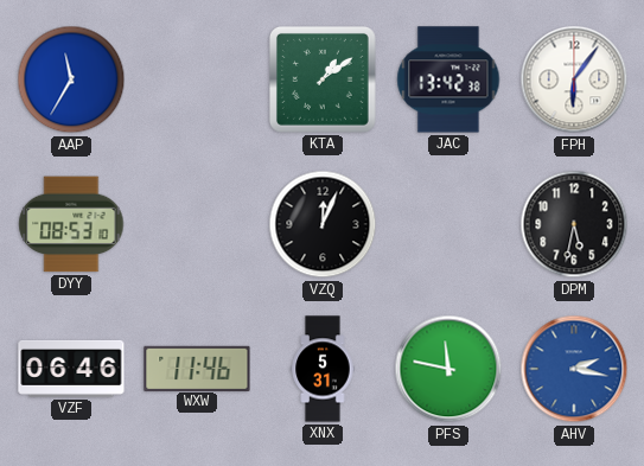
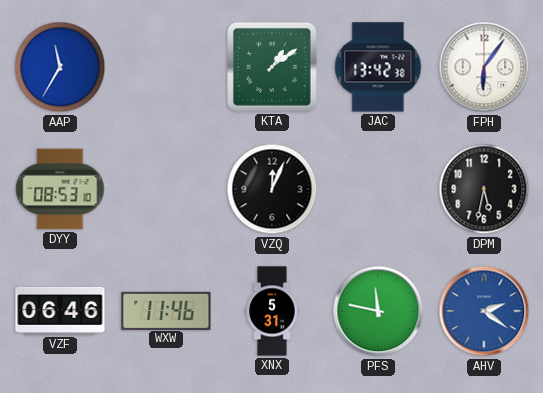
AHV: 2:17 -> 2:21
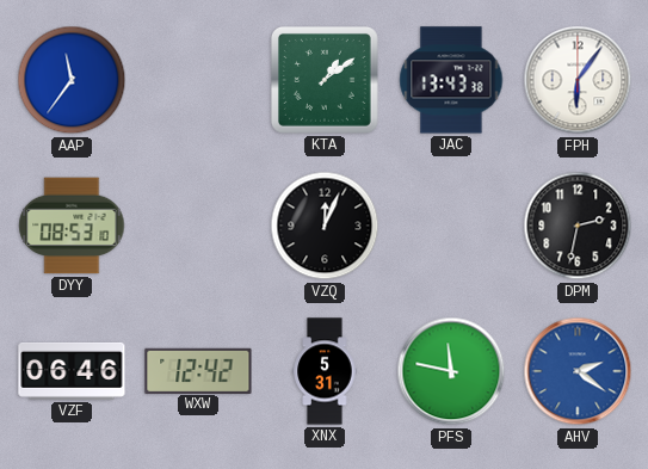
AAP: 11:35 -> 11:36
JAC: 13:42 -> 13:43
DPM: 5:32 -> 2:32
WXW: 11:46 -> 12:42
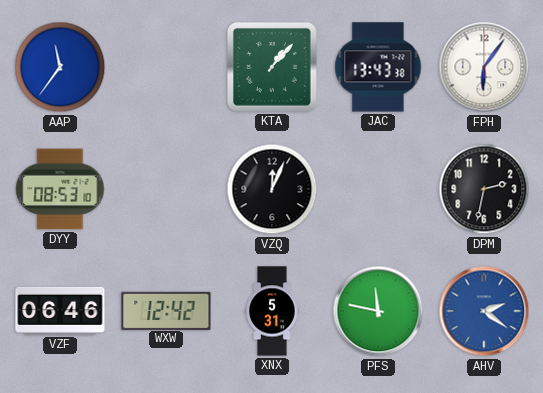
KTA: 1:09 -> 1:07
